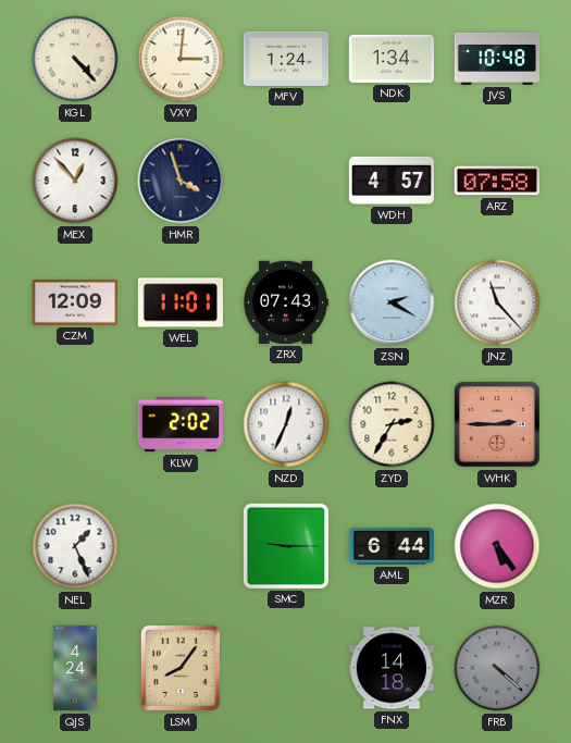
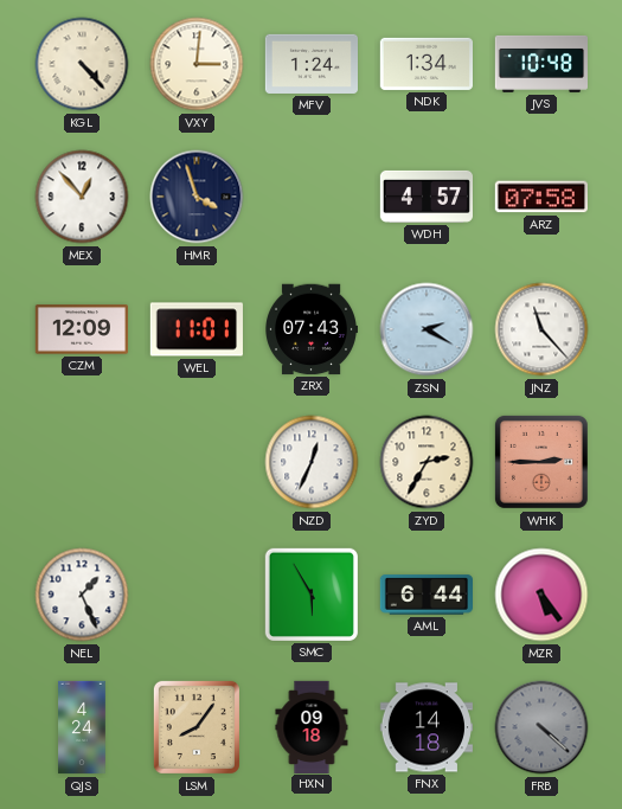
KLW: 2:02 -> none
SMC: 9:15 -> 5:55
HXN: none -> 09:18
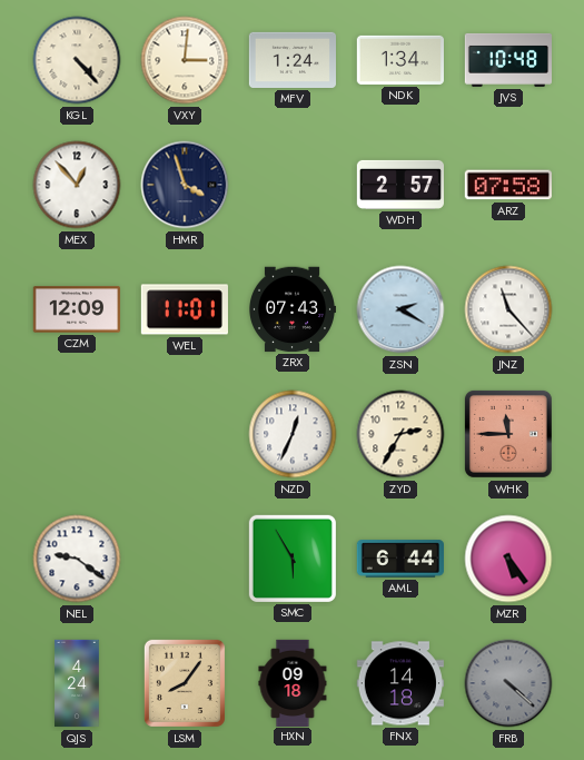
WDH: 4:57 -> 2:57
WHK: 2:45 -> 11:45
NEL: 1:26 -> 9:21
